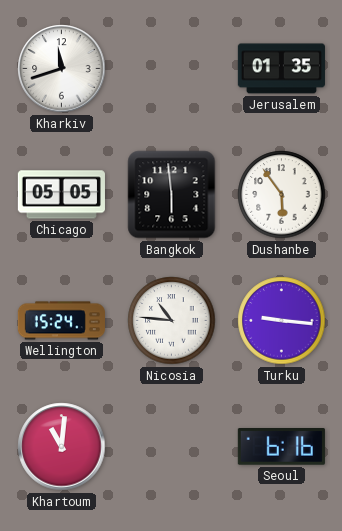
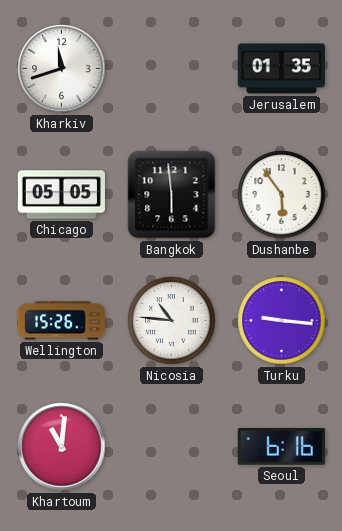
Wellington: 15:24 -> 15:26
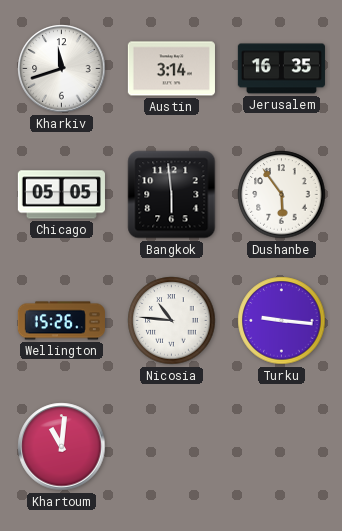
Austin: none -> 3:14
Jerusalem: 01:35 -> 16:35
Seoul: 6:16 -> none
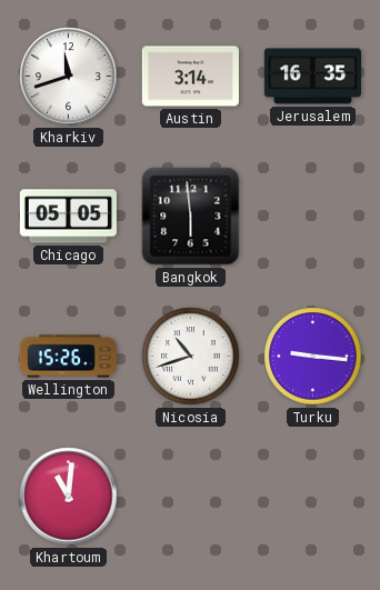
Dushanbe: 5:54 -> none
Nicosia: 10:46 -> 10:42
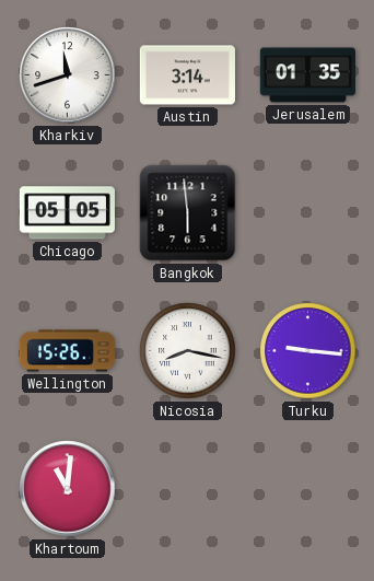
Jerusalem: 16:35 -> 01:35
Nicosia: 10:42 -> 8:17
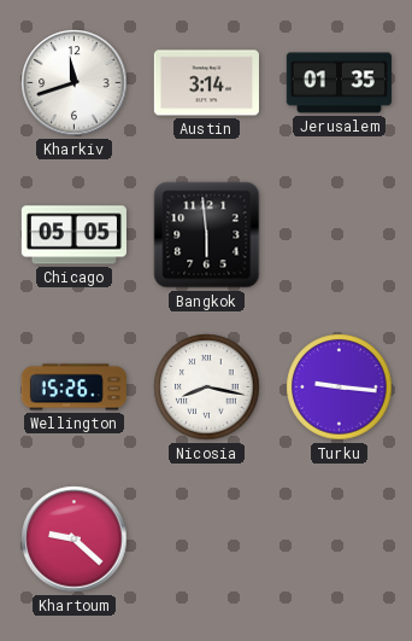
Khartoum: 11:01 -> 9:22
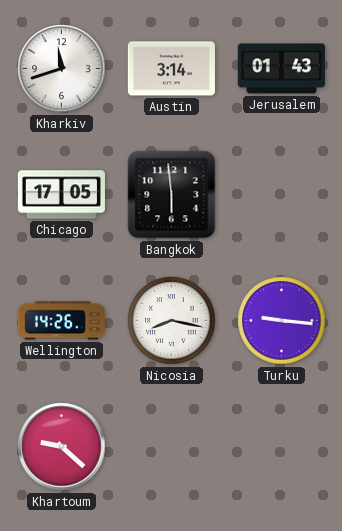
Jerusalem: 01:35 -> 01:43
Chicago: 05:05 -> 17:05
Wellington: 15:26 -> 14:26
